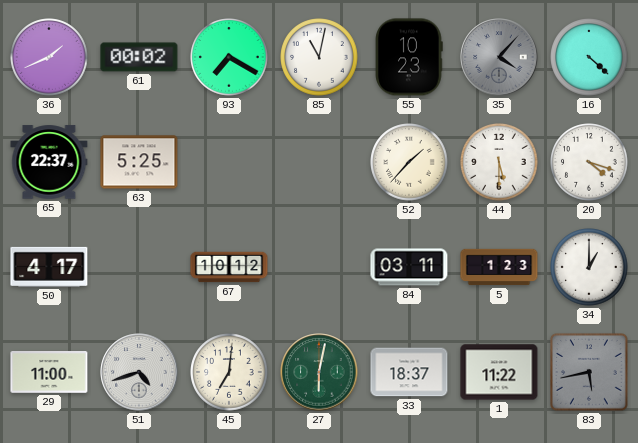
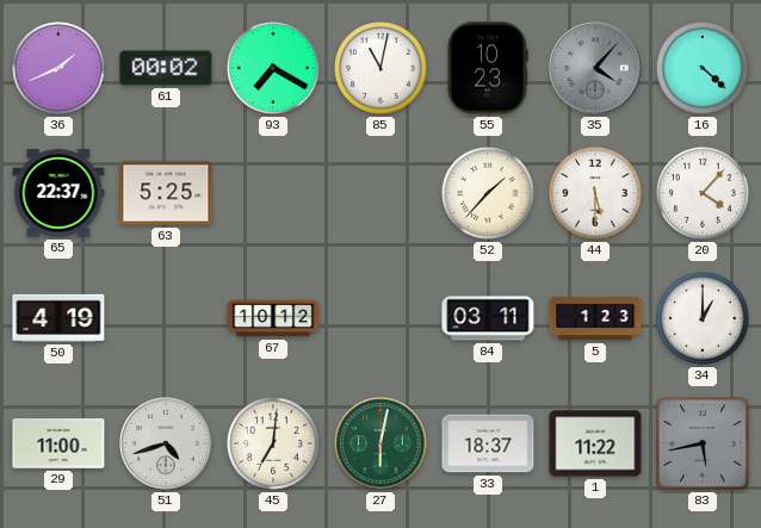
20: 4:18 -> 4:07
50: 4:17 -> 4:19
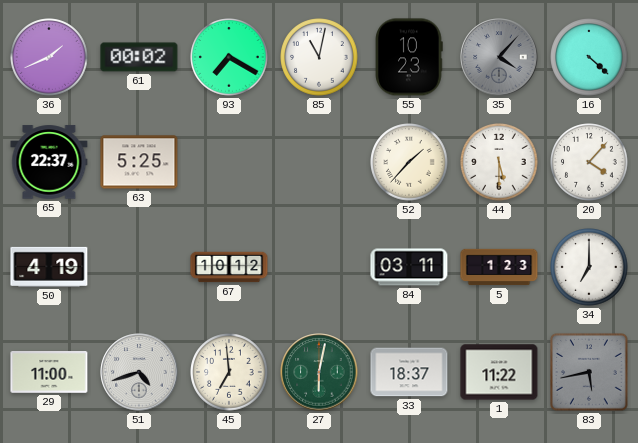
34: 1:00 -> 7:00
45: 7:01 -> 6:59
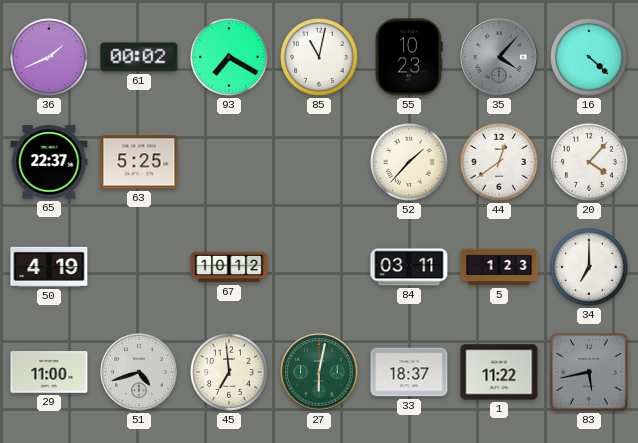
44: 5:30 -> 12:39
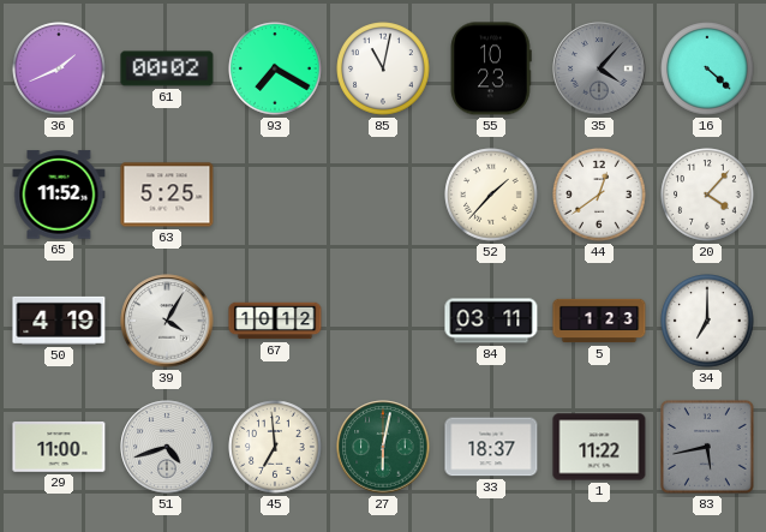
65: 22:37 -> 11:52
39: none -> 4:05
